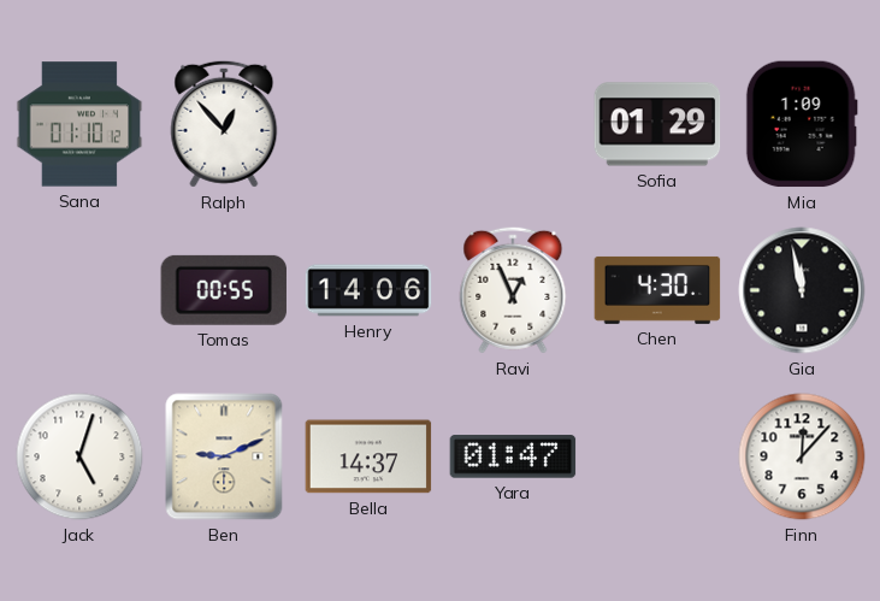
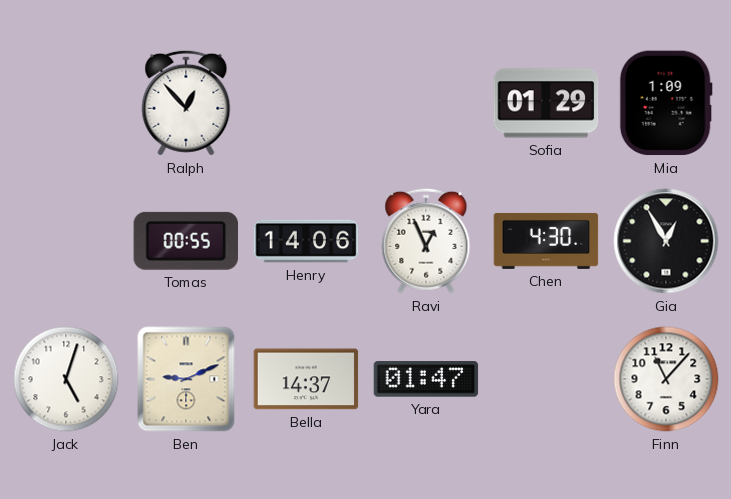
Sana: 01:10 -> none
Gia: 11:58 -> 12:55
Finn: 12:07 -> 11:07
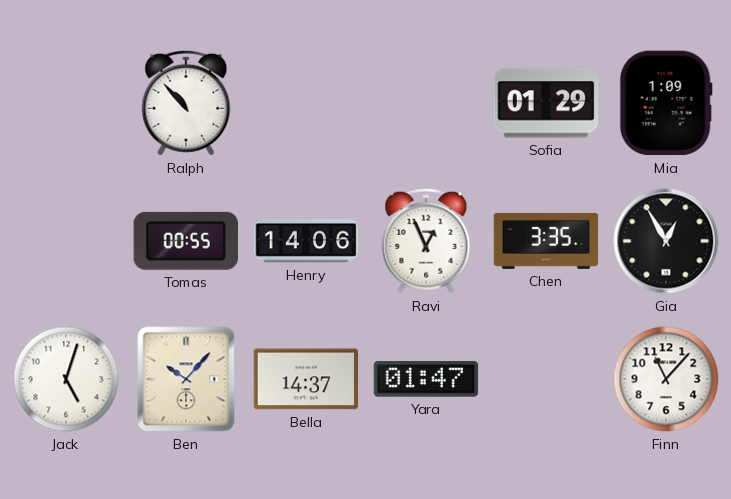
Ralph: 12:53 -> 10:53
Chen: 4:30 -> 3:35
Ben: 9:11 -> 10:07
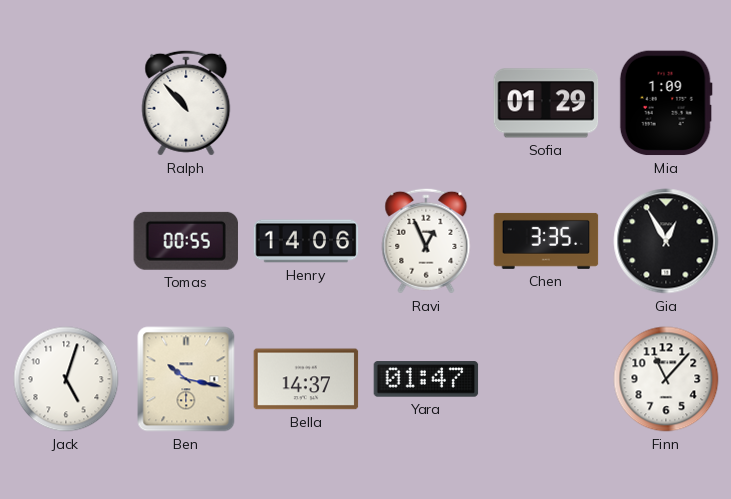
Ben: 10:07 -> 10:17
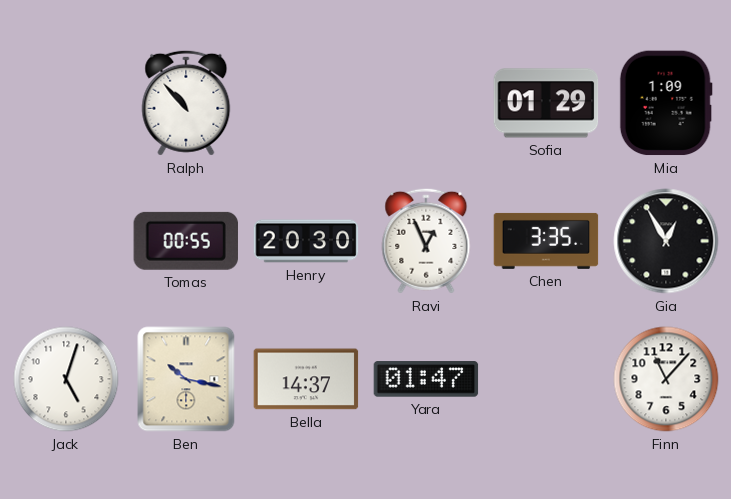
Henry: 14:06 -> 20:30
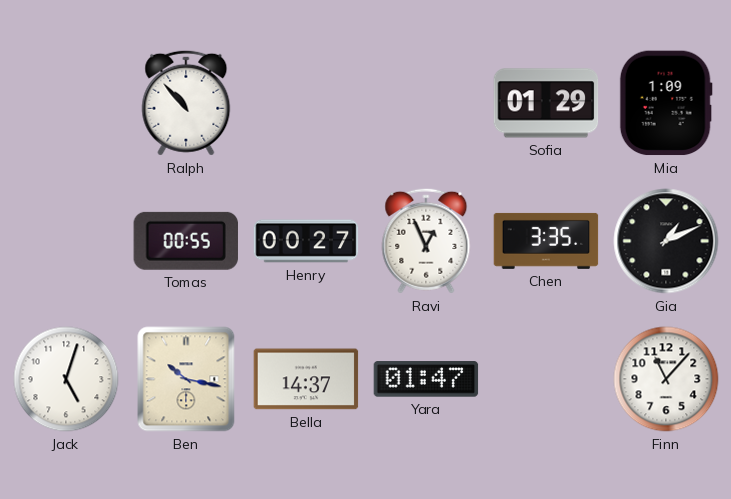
Henry: 20:30 -> 00:27
Gia: 12:55 -> 1:11
